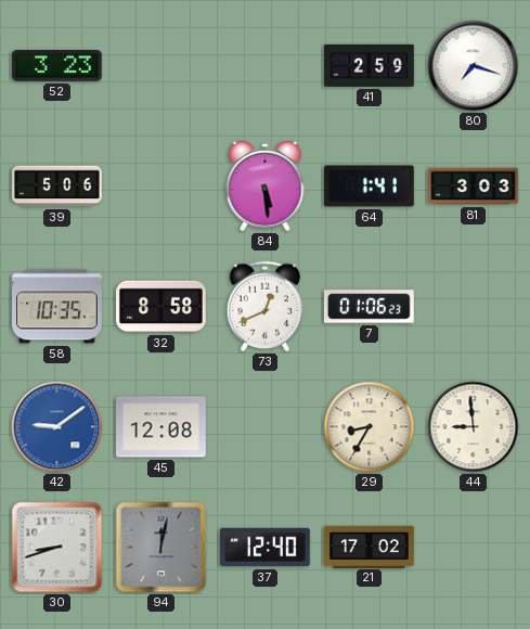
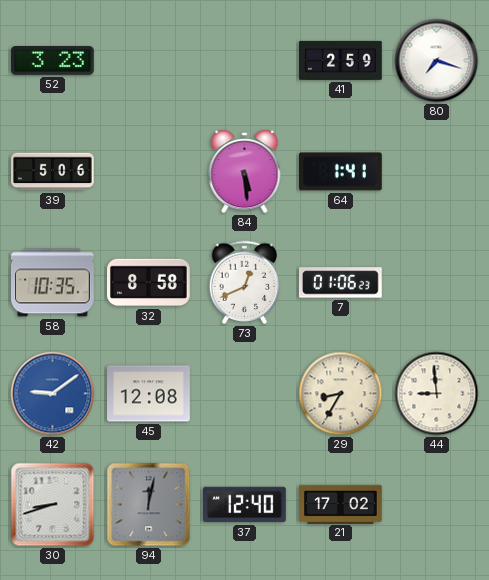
81: 3:03 -> none
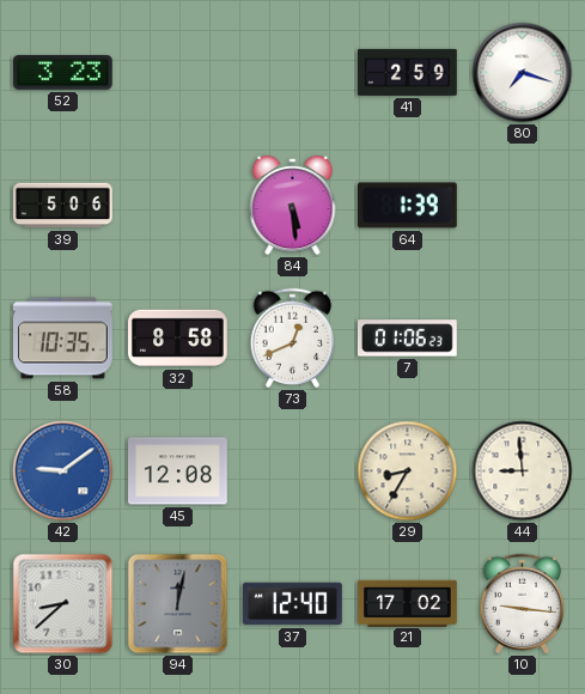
64: 1:41 -> 1:39
30: 8:42 -> 8:38
10: none -> 9:16
